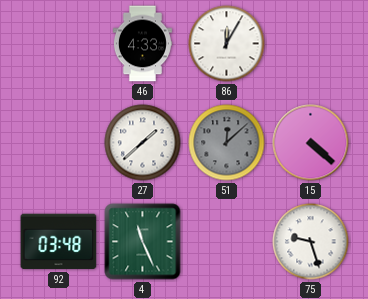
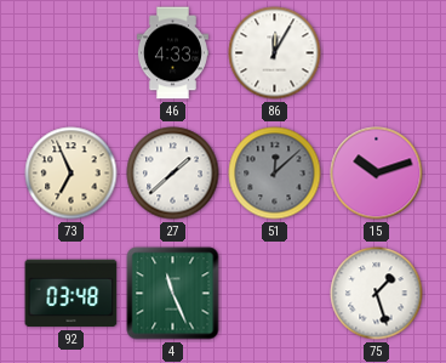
73: none -> 6:56
15: 4:22 -> 10:12
75: 9:27 -> 1:27
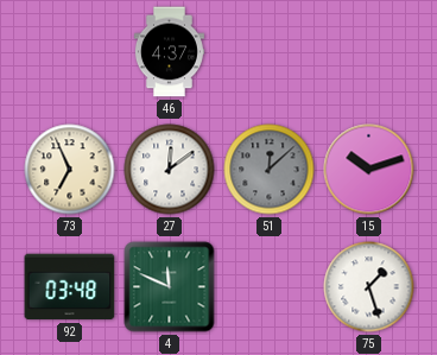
46: 4:33 -> 4:37
86: 12:05 -> none
27: 1:38 -> 12:09
4: 11:26 -> 11:49
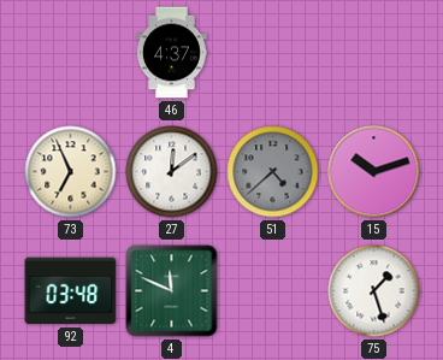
51: 12:08 -> 4:38
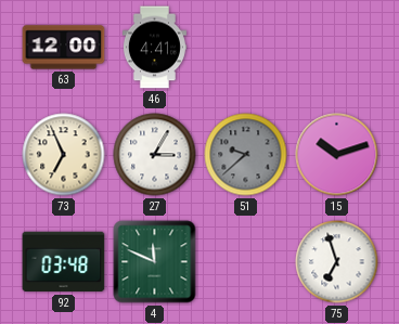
63: none -> 12:00
46: 4:37 -> 4:41
27: 12:09 -> 3:05
51: 4:38 -> 9:38
75: 1:27 -> 6:57
